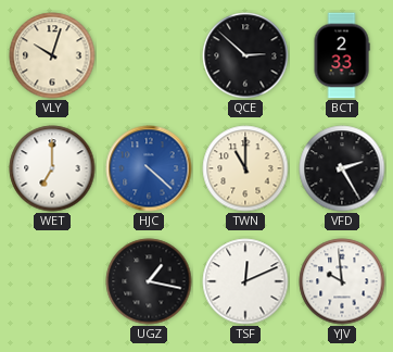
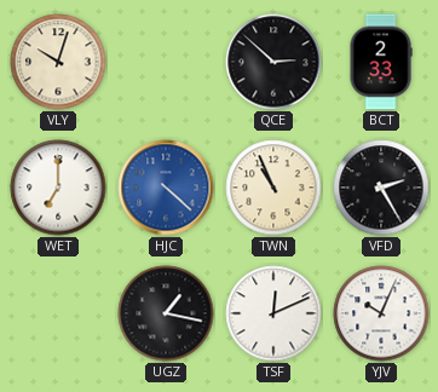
TWN: 11:00 -> 10:56
YJV: 9:59 -> 10:04
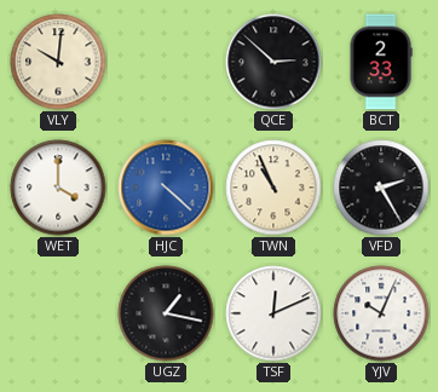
VLY: 10:03 -> 10:01
WET: 7:00 -> 4:00
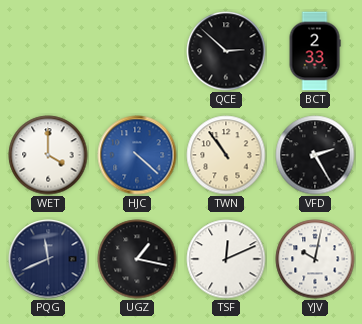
VLY: 10:01 -> none
TWN: 10:56 -> 10:54
PQG: none -> 11:41
YJV: 10:04 -> 10:02
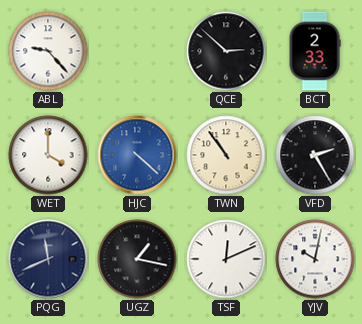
ABL: none -> 9:23
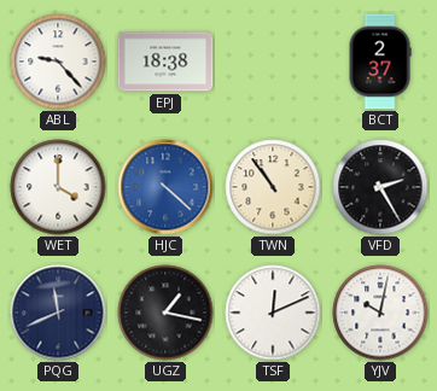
EPJ: none -> 18:38
QCE: 2:52 -> none
BCT: 2:33 -> 2:37
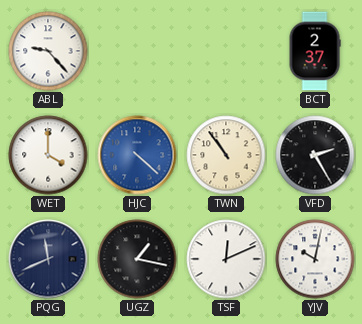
EPJ: 18:38 -> none
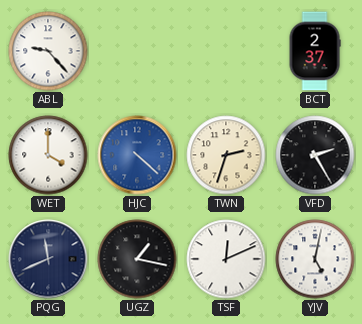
TWN: 10:54 -> 2:33
YJV: 10:02 -> 5:02
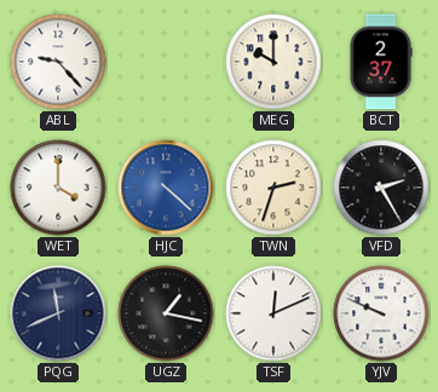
MEG: none -> 10:00
YJV: 5:02 -> 9:49
